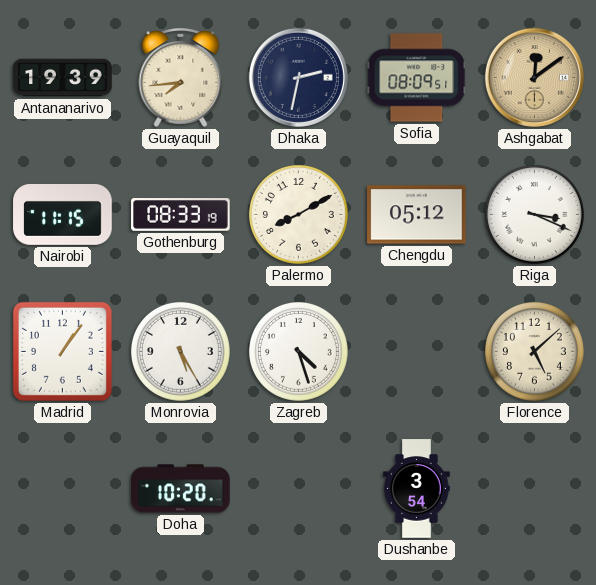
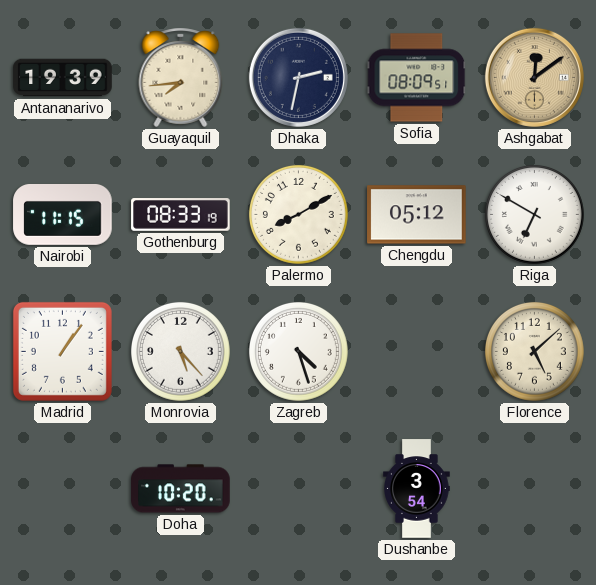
Riga: 3:19 -> 6:50
Monrovia: 5:25 -> 5:23
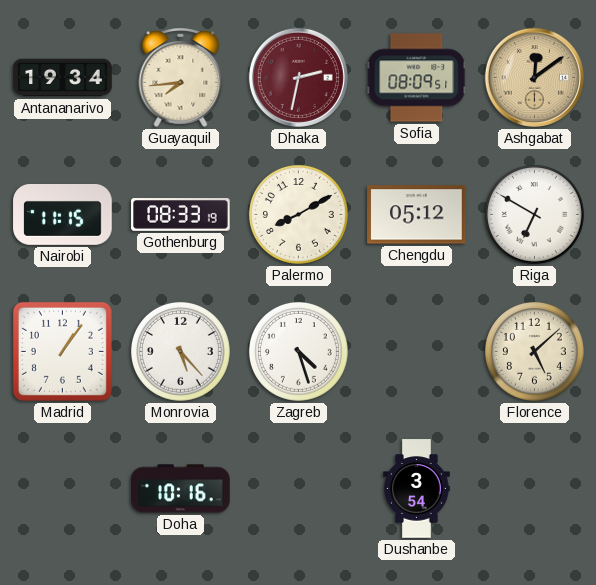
Antananarivo: 19:39 -> 19:34
Dhaka dial: navy -> burgundy
Doha: 10:20 -> 10:16
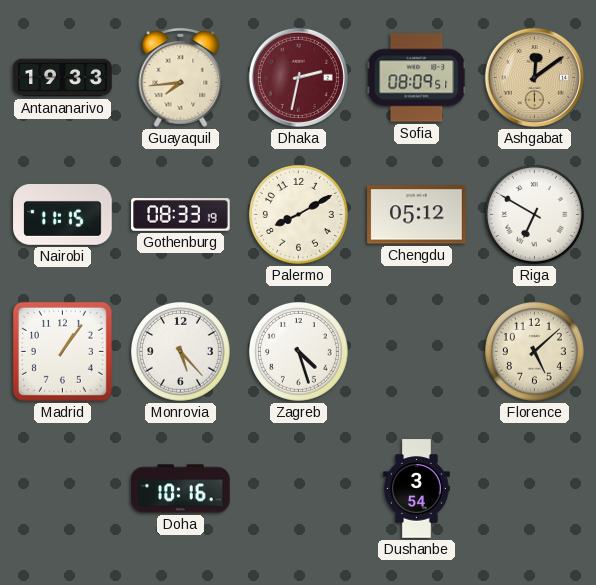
Antananarivo: 19:34 -> 19:33
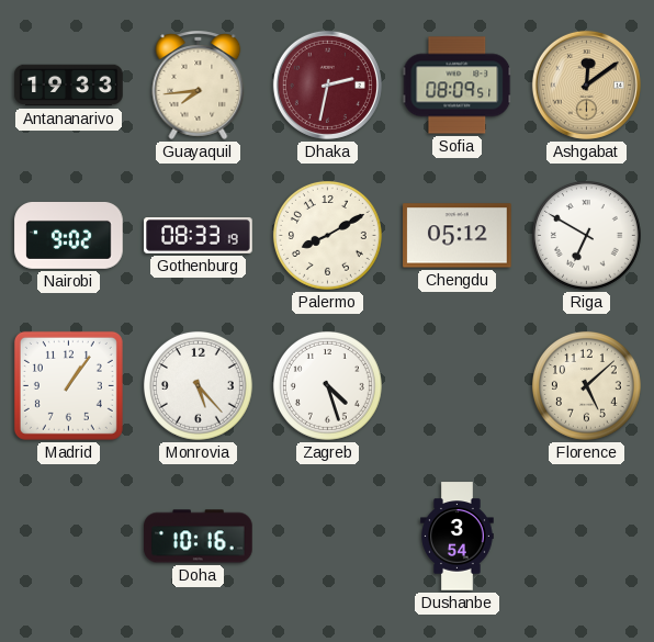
Nairobi: 11:15 -> 9:02
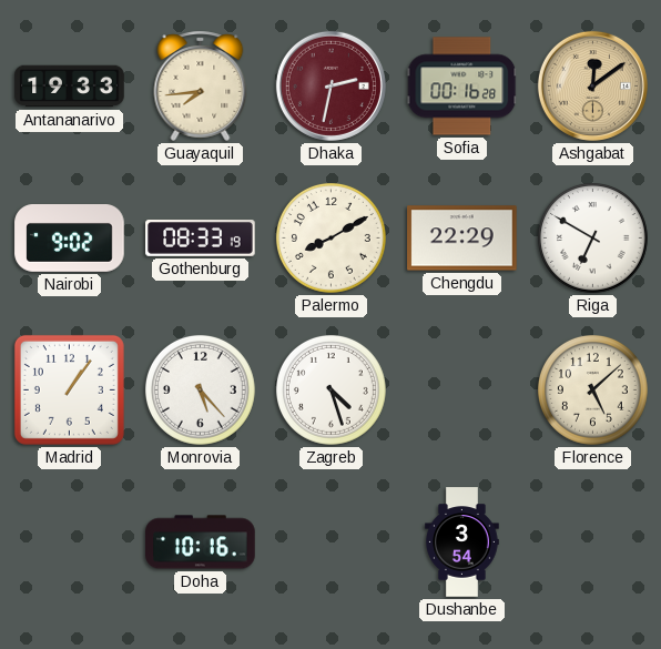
Sofia: 08:09 -> 00:16
Chengdu: 05:12 -> 22:29
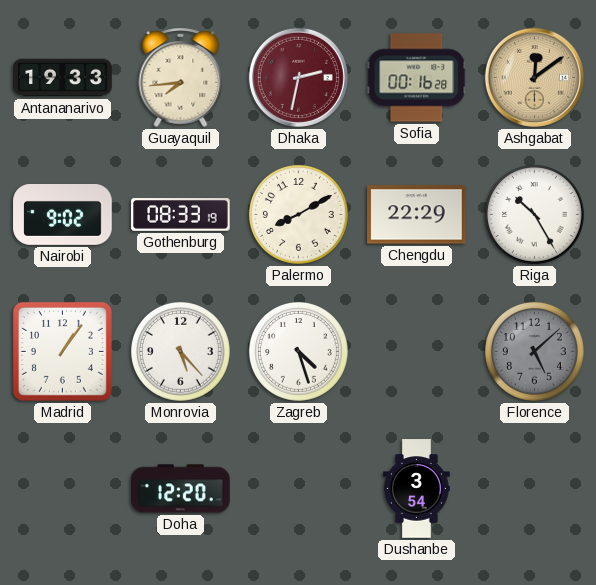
Riga: 6:50 -> 10:25
Florence dial: cream -> grey
Doha: 10:16 -> 12:20
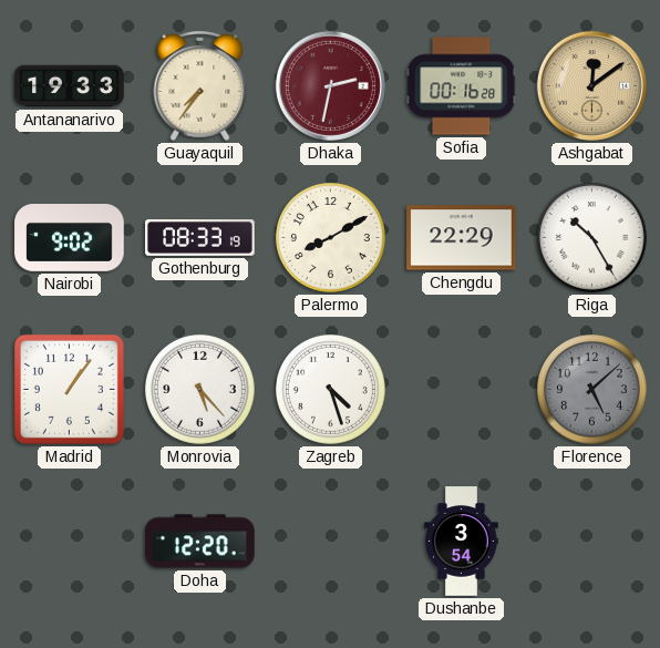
Guayaquil: 7:44 -> 7:36
